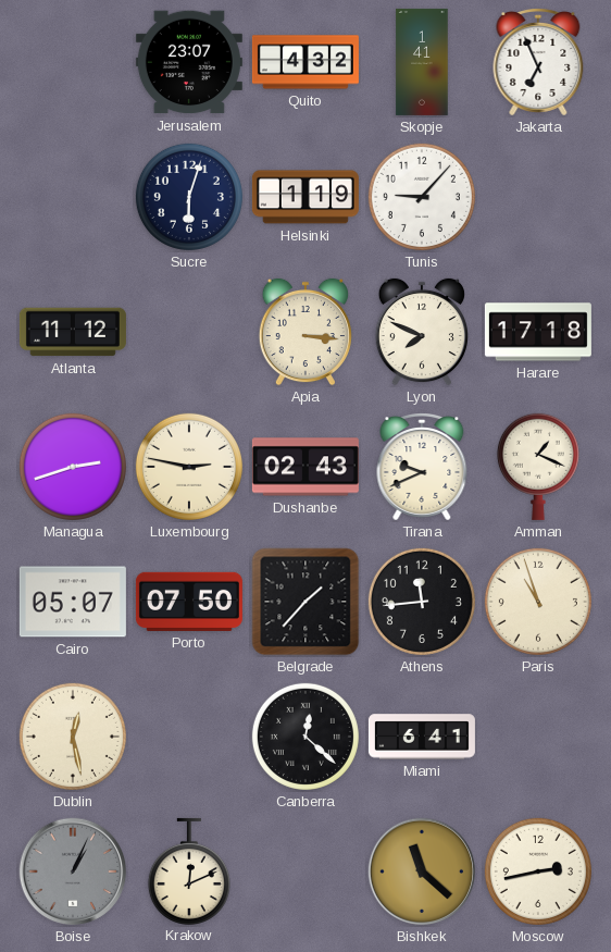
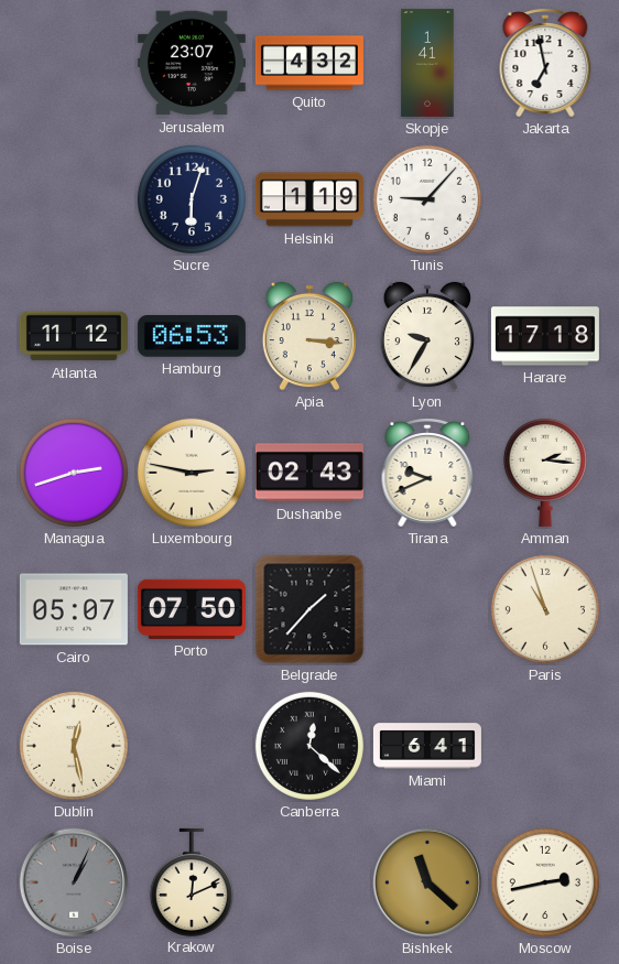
Jakarta: 6:56 -> 6:58
Hamburg: none -> 06:53
Lyon: 7:49 -> 9:35
Amman: 1:19 -> 2:16
Athens: 11:44 -> none
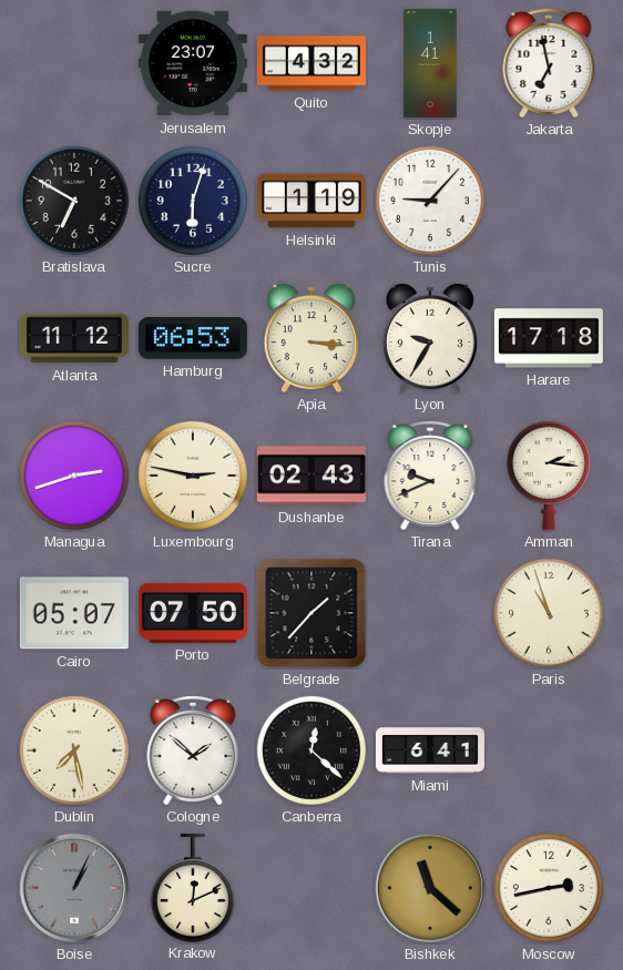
Bratislava: none -> 6:50
Dublin: 12:28 -> 7:28
Cologne: none -> 1:52
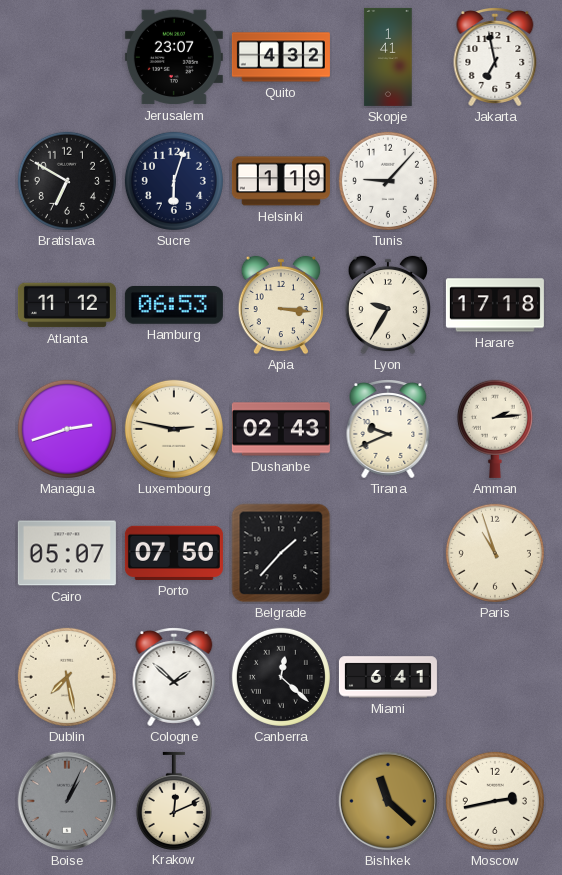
Amman: 2:16 -> 2:14
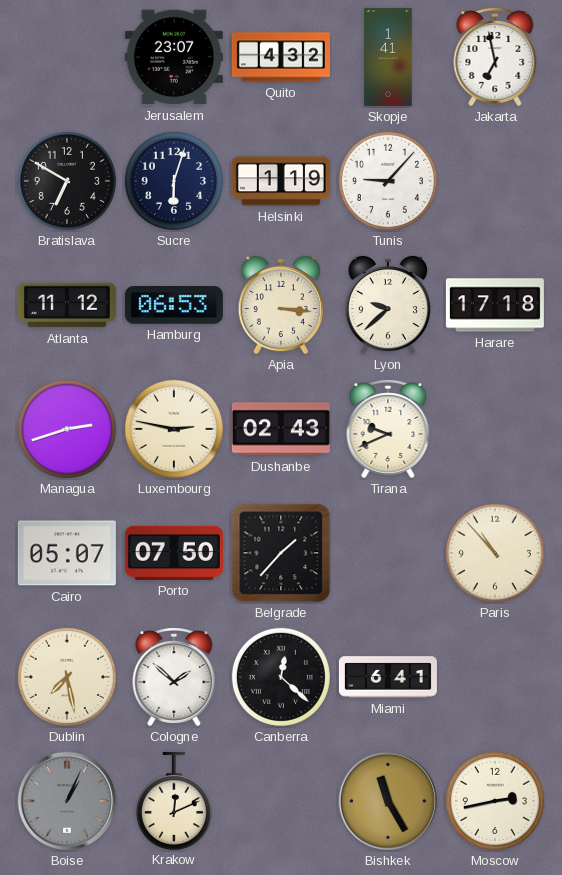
Lyon: 9:35 -> 9:38
Amman: 2:14 -> none
Paris: 10:57 -> 10:53
Bishkek: 11:22 -> 11:25
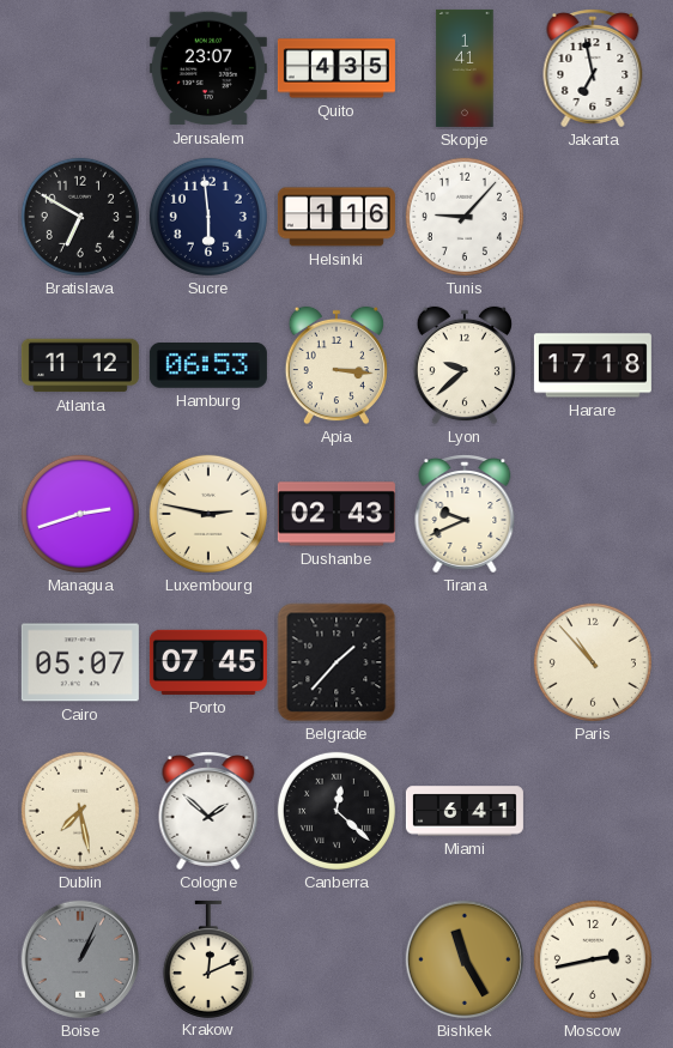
Quito: 4:32 -> 4:35
Sucre: 6:03 -> 5:59
Helsinki: 1:19 -> 1:16
Porto: 07:50 -> 07:45
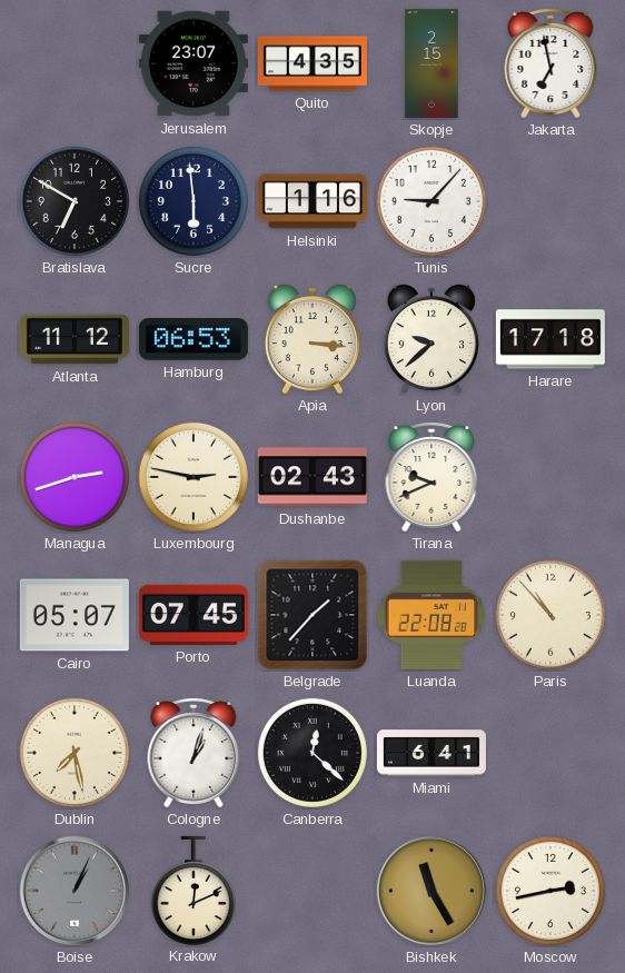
Skopje: 1:41 -> 2:15
Luanda: none -> 22:08
Cologne: 1:52 -> 1:03
